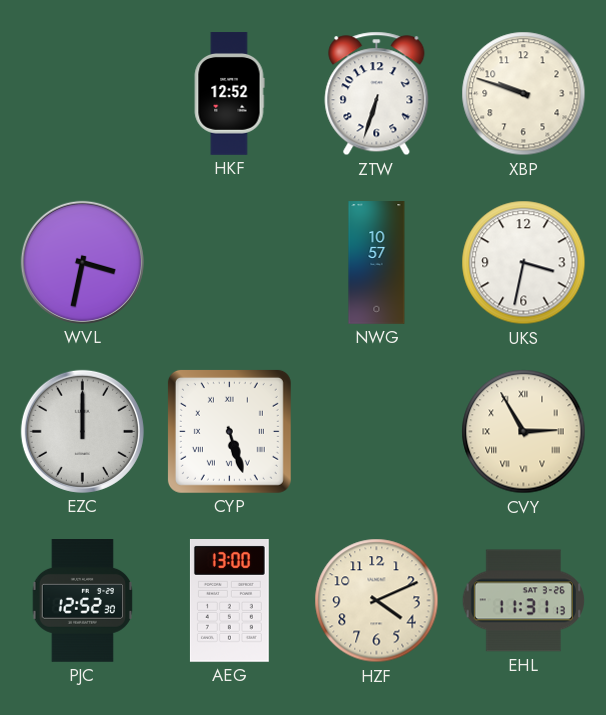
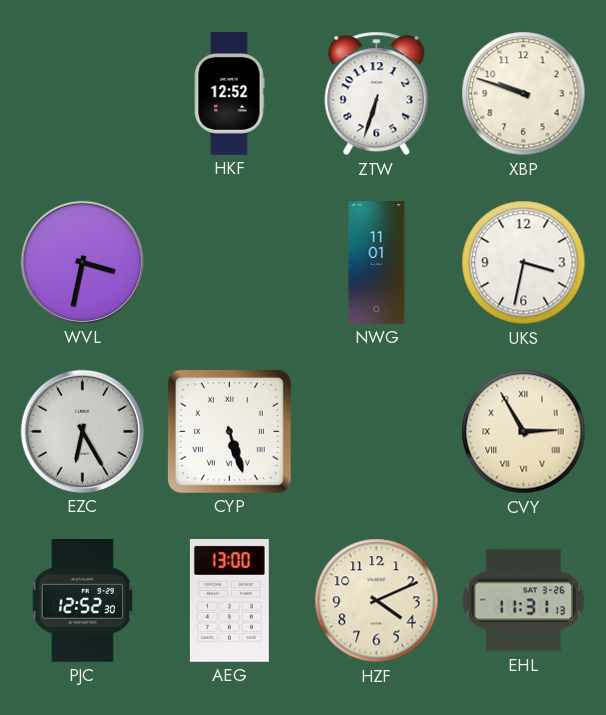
NWG: 10:57 -> 11:01
EZC: 12:00 -> 6:25
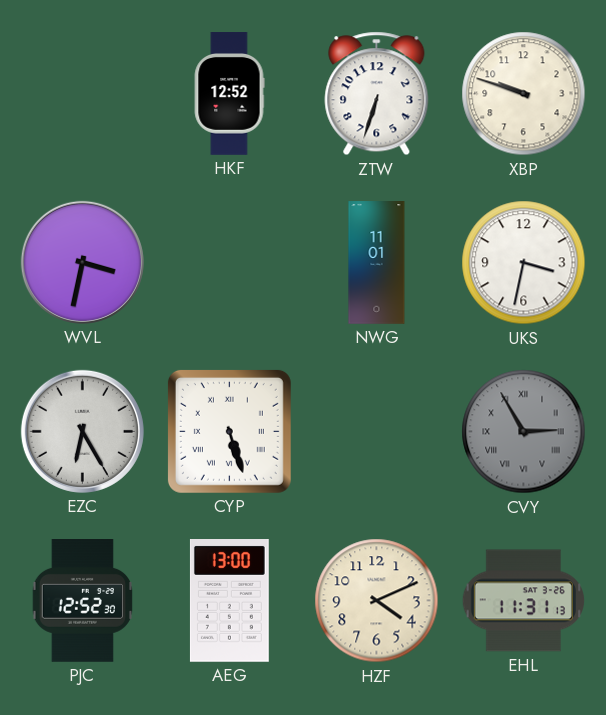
CVY dial: cream -> grey
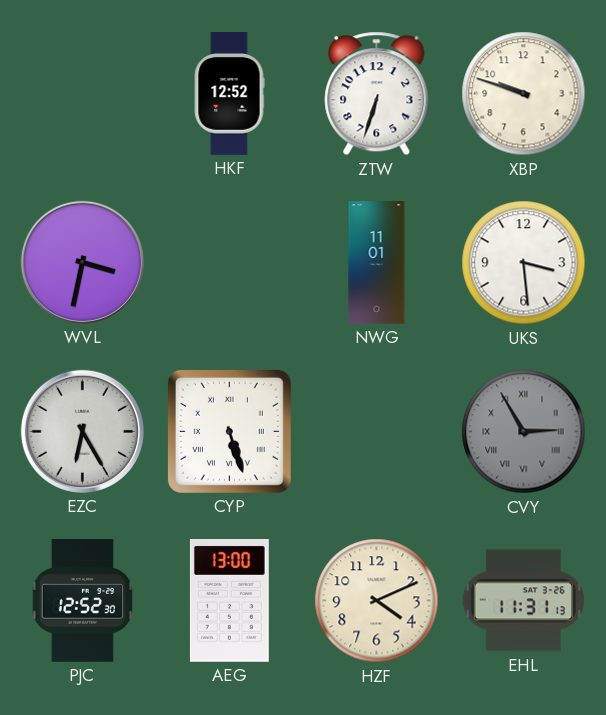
UKS: 3:32 -> 3:29
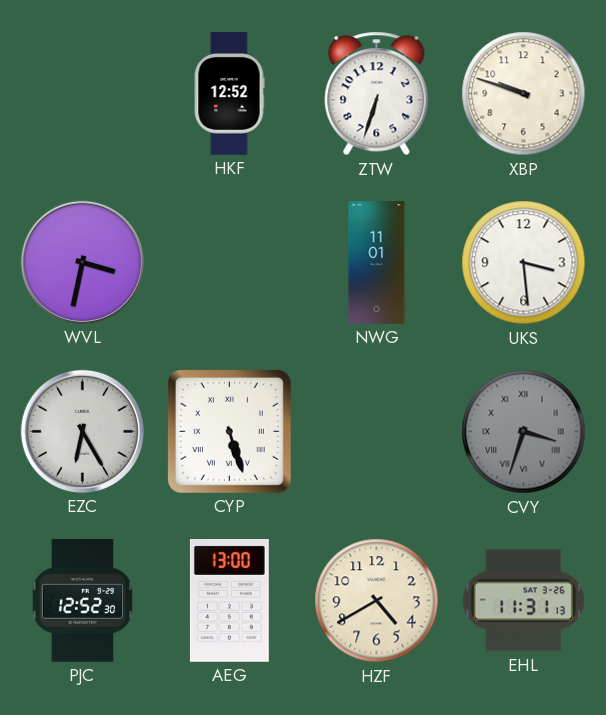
CVY: 2:55 -> 3:33
HZF: 4:11 -> 4:40
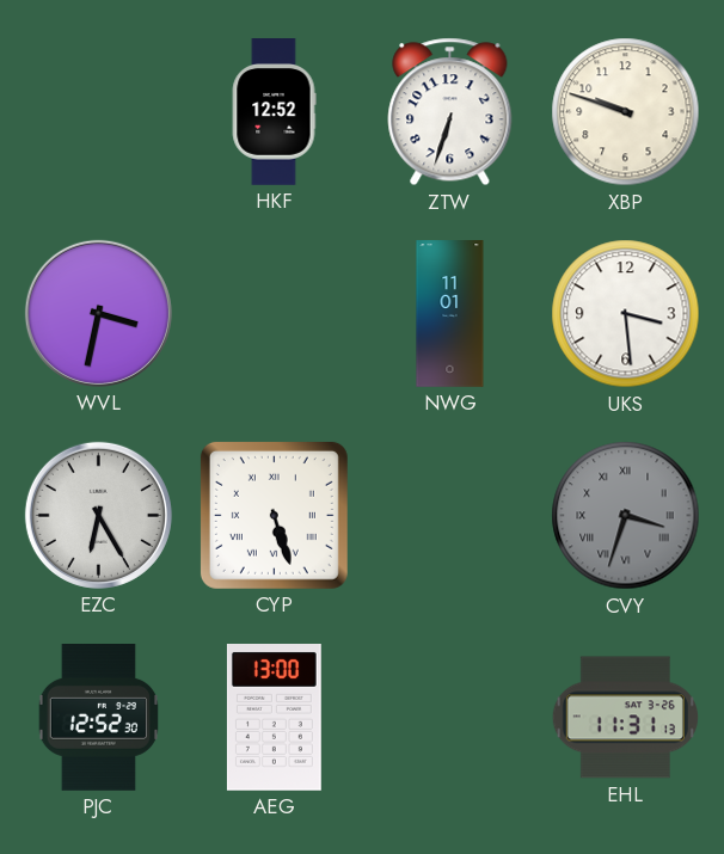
HZF: 4:40 -> none
